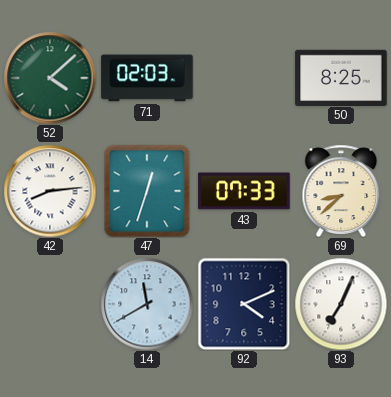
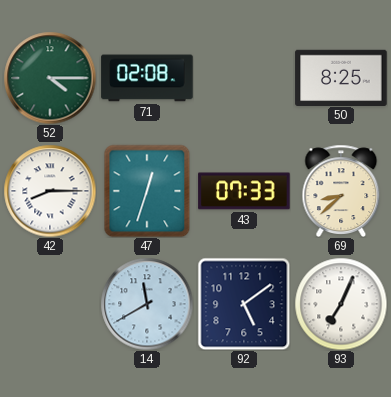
52: 4:08 -> 4:15
71: 02:03 -> 02:08
42: 8:14 -> 8:15
92: 4:11 -> 5:09
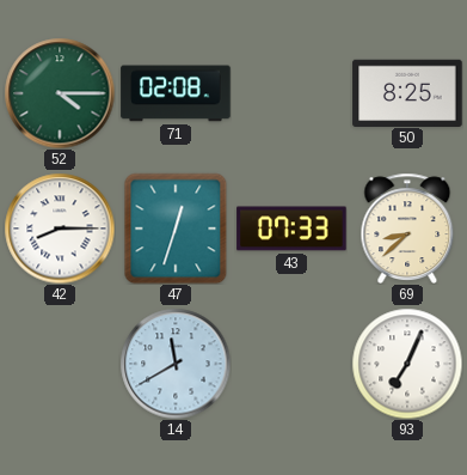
92: 5:09 -> none
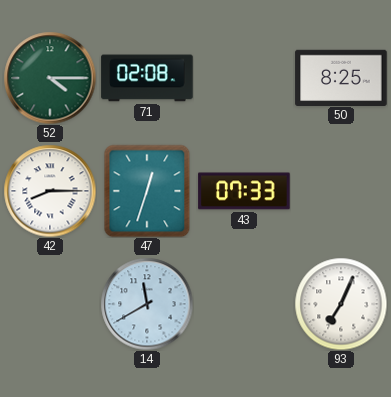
69: 8:38 -> none
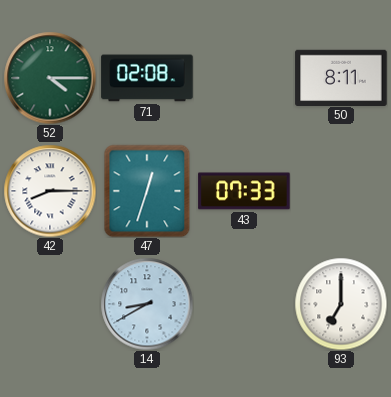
50: 8:25 -> 8:11
14: 11:40 -> 8:40
93: 7:04 -> 7:00
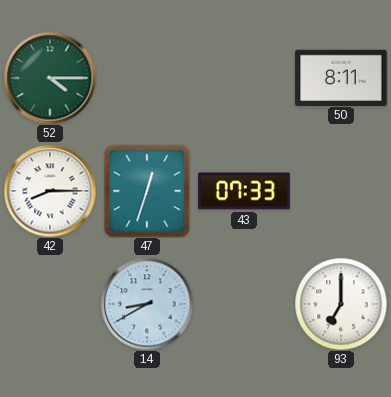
71: 02:08 -> none
